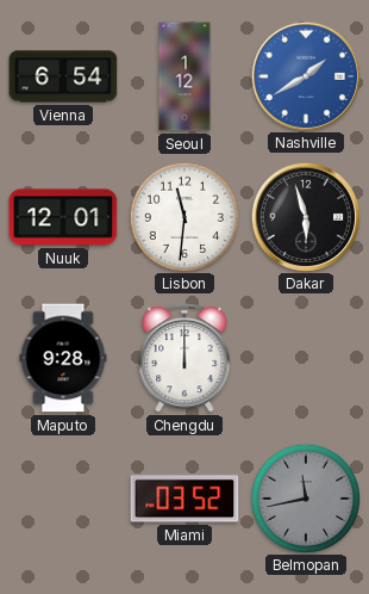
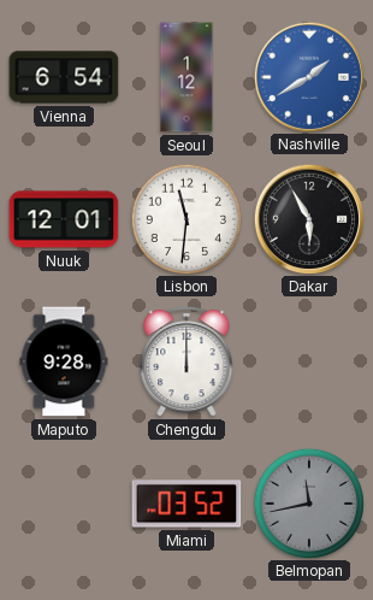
Dakar: 5:57 -> 5:55
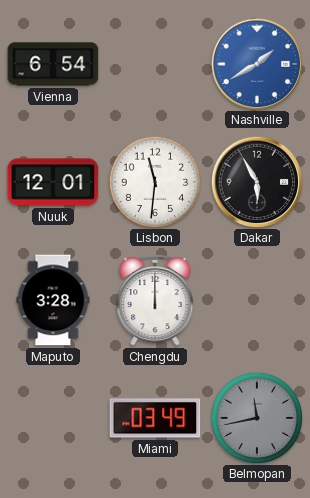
Seoul: 1:12 -> none
Maputo: 9:28 -> 3:28
Miami: 03:52 -> 03:49
